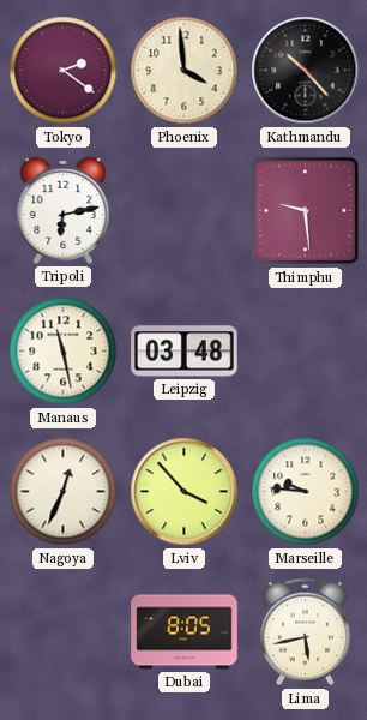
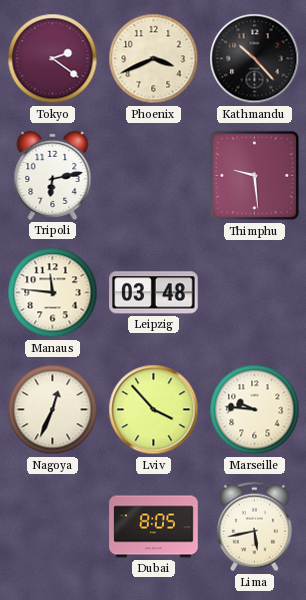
Phoenix: 3:59 -> 3:41
Manaus: 11:28 -> 11:46
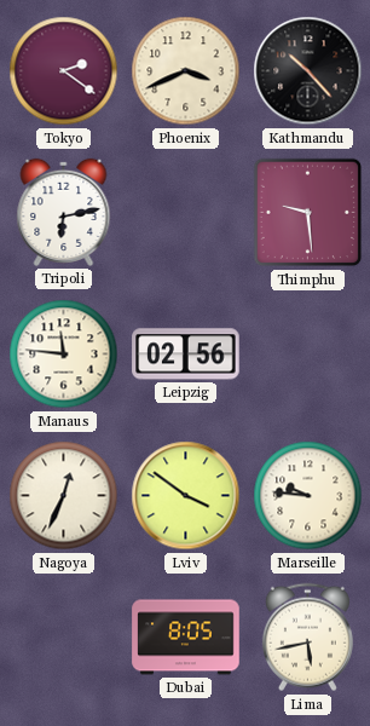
Leipzig: 03:48 -> 02:56
Lviv: 3:53 -> 3:51
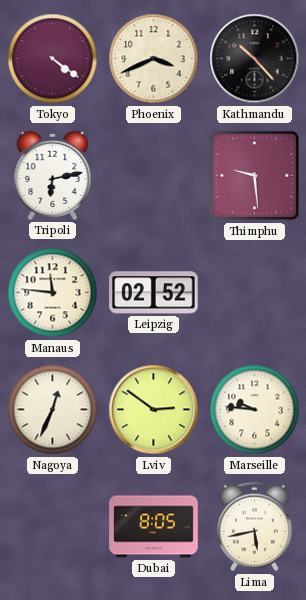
Tokyo: 2:21 -> 4:21
Leipzig: 02:56 -> 02:52
Lviv: 3:51 -> 2:51
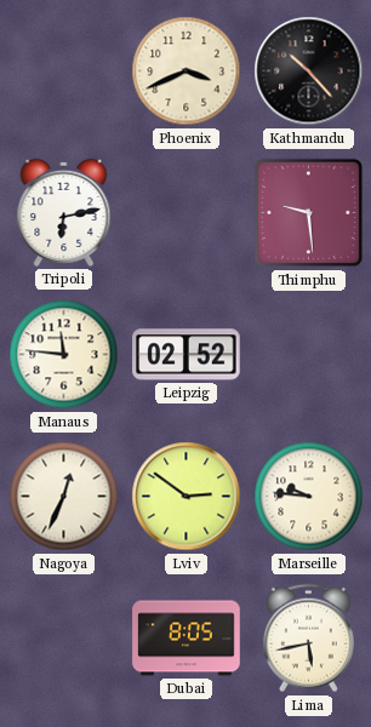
Tokyo: 4:21 -> none
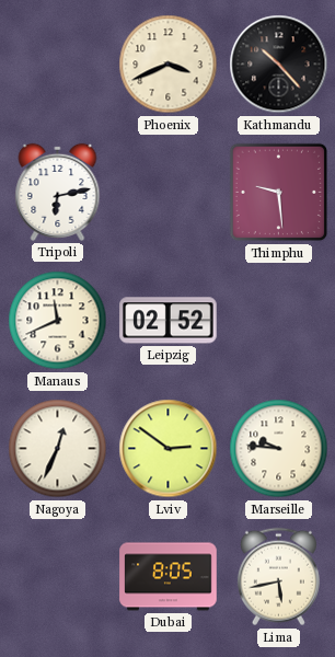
Manaus: 11:46 -> 11:41
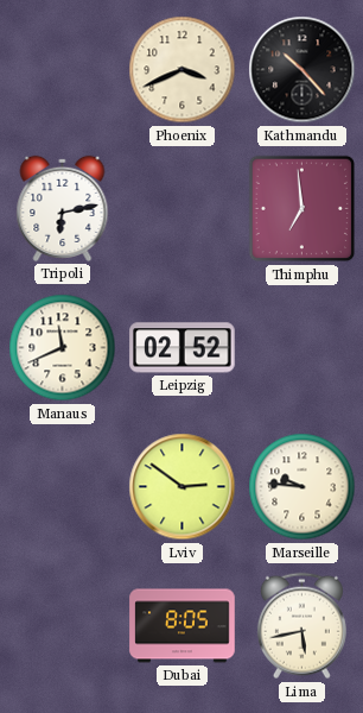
Thimphu: 9:29 -> 6:59
Nagoya: 12:34 -> none
